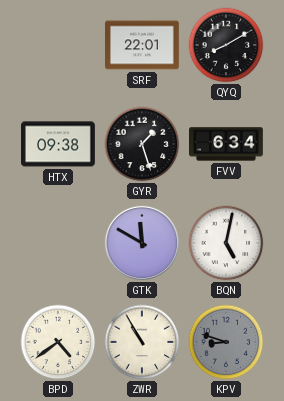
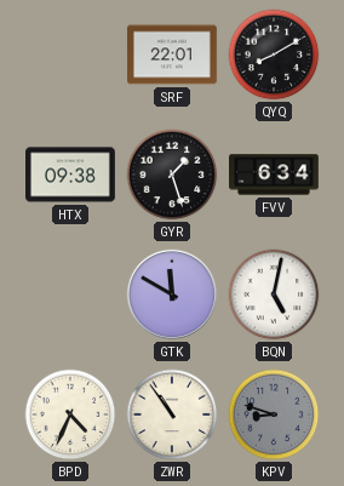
BPD: 4:39 -> 4:34
ZWR: 10:55 -> 10:54
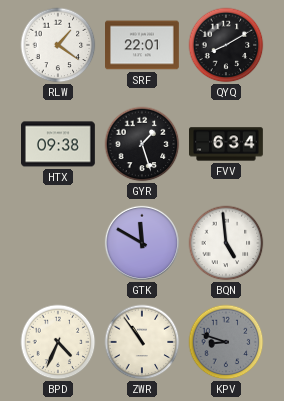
RLW: none -> 1:21
BQN: 5:02 -> 4:59
